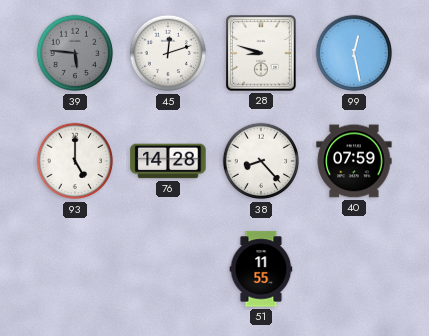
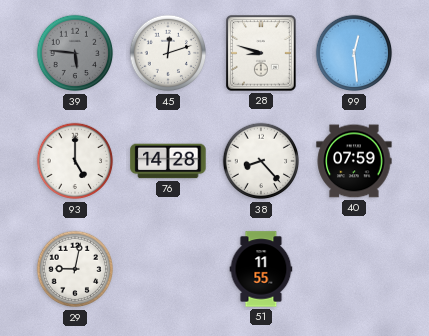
99: 12:28 -> 12:29
29: none -> 9:02
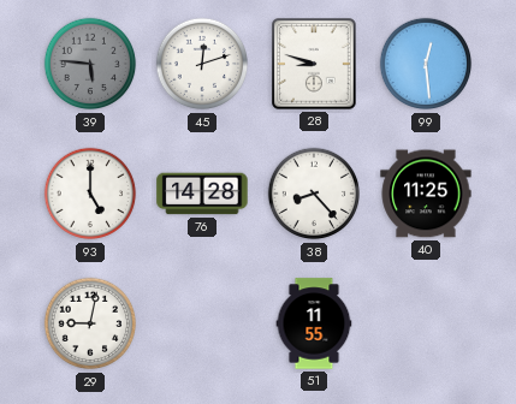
40: 07:59 -> 11:25
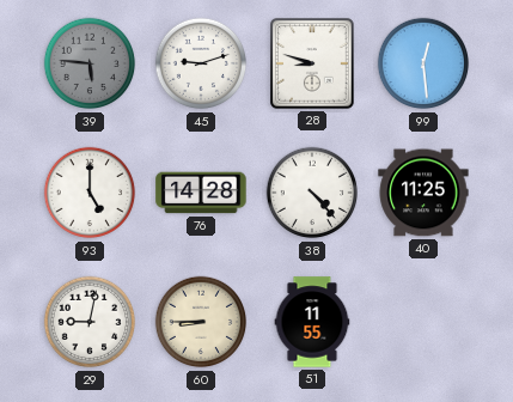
45: 12:12 -> 9:12
38: 8:23 -> 4:23
60: none -> 8:45
